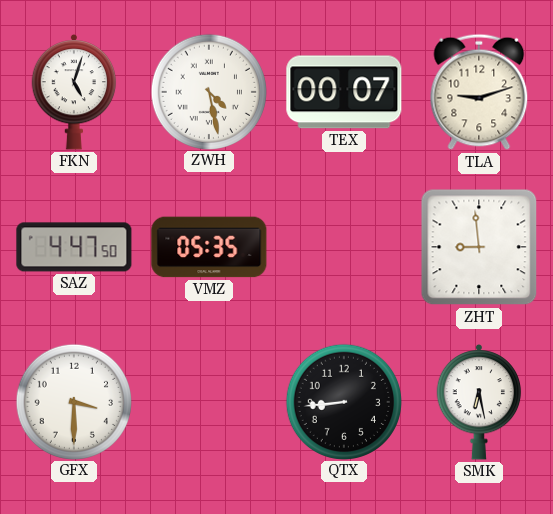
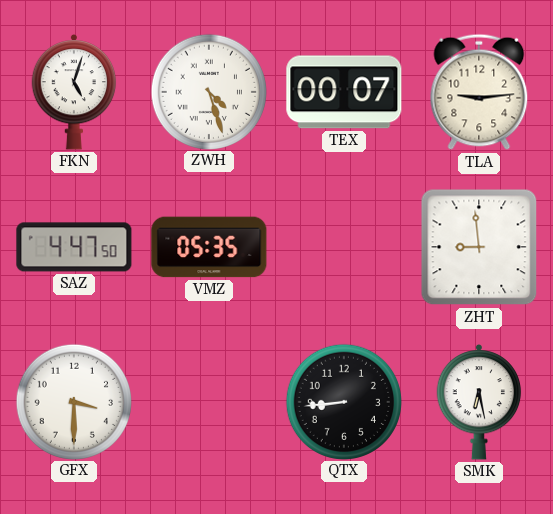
ZWH: 4:28 -> 4:27
TLA: 9:12 -> 9:14
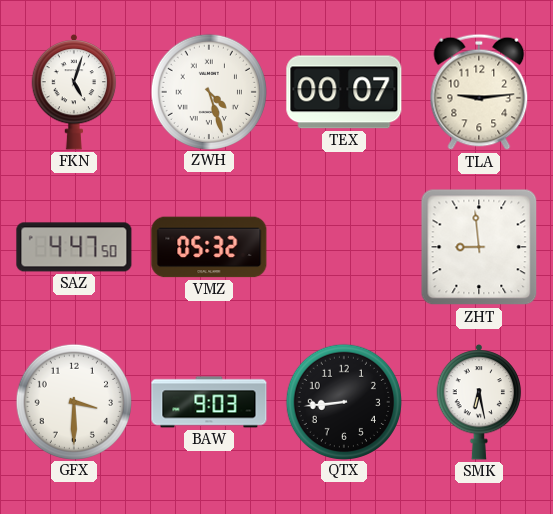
VMZ: 05:35 -> 05:32
BAW: none -> 9:03
